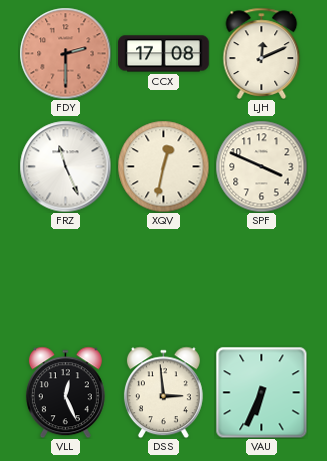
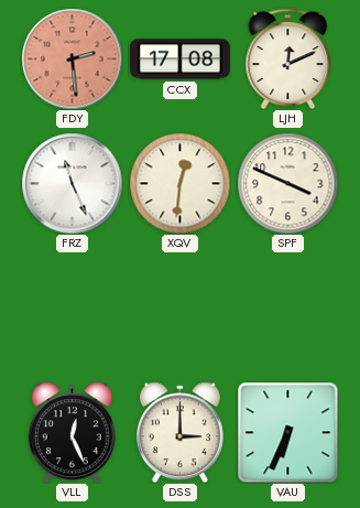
FDY: 2:30 -> 2:29
XQV: 12:32 -> 12:31
DSS: 2:59 -> 3:00
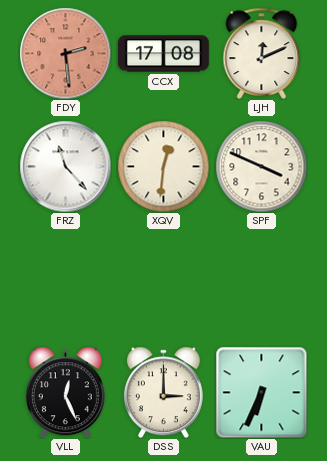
FRZ: 11:26 -> 11:23
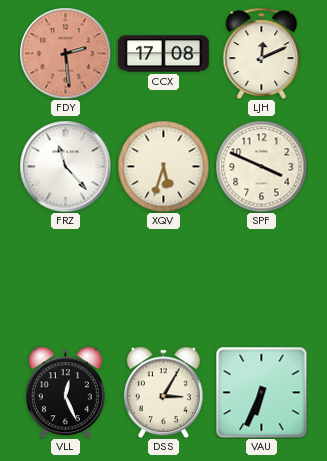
XQV: 12:31 -> 5:33
DSS: 3:00 -> 3:05
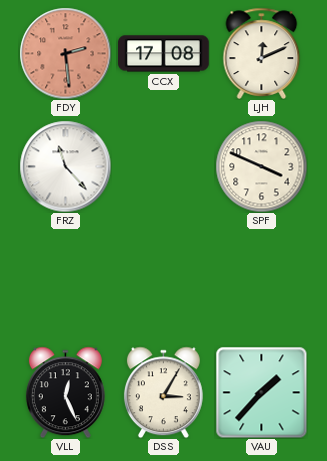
XQV: 5:33 -> none
VAU: 6:34 -> 1:37
